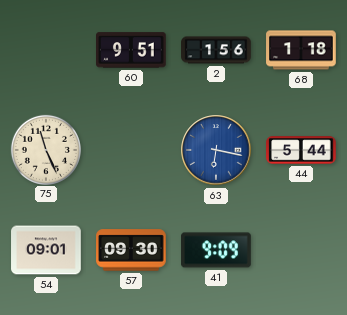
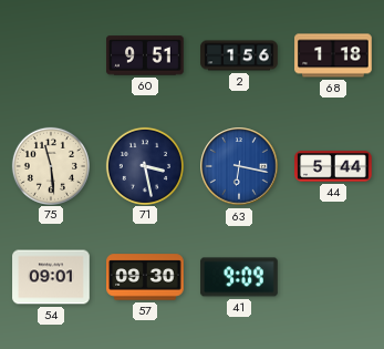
75: 11:26 -> 11:29
71: none -> 3:28
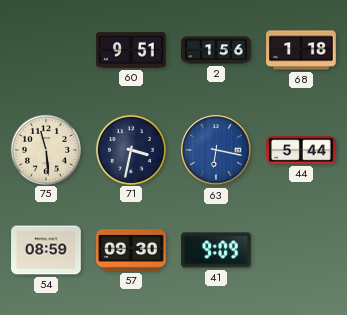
71: 3:28 -> 3:32
54: 09:01 -> 08:59
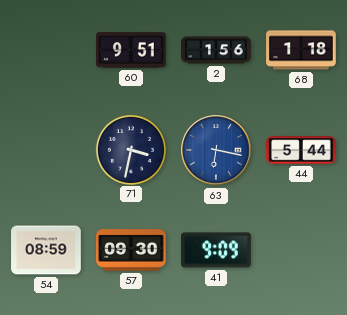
75: 11:29 -> none
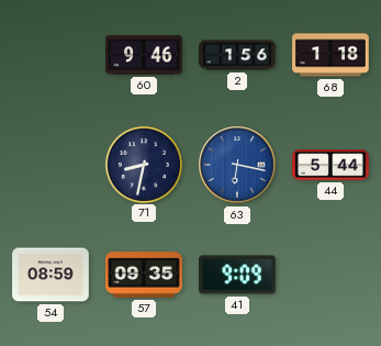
60: 9:51 -> 9:46
71: 3:32 -> 8:32
57: 09:30 -> 09:35
